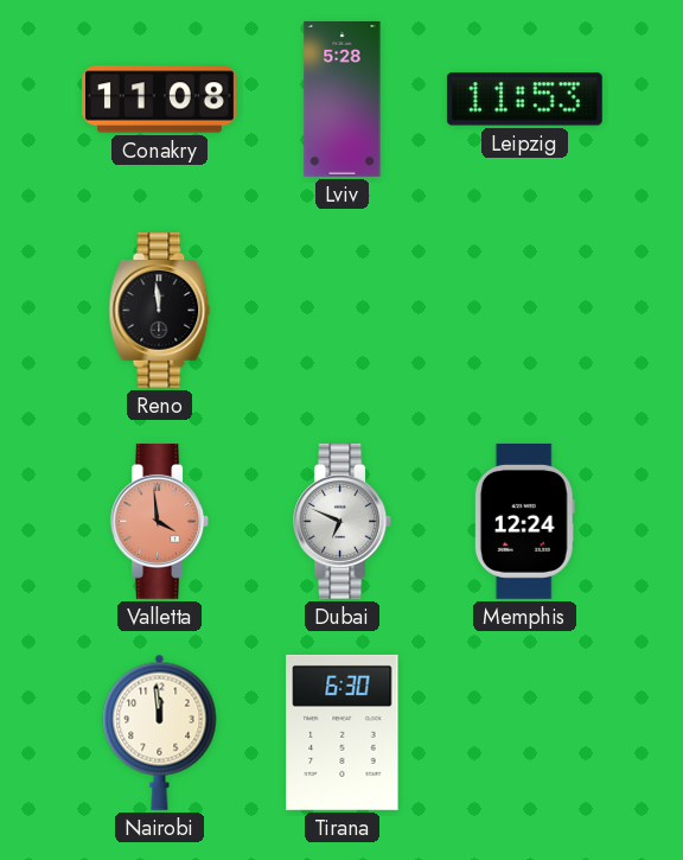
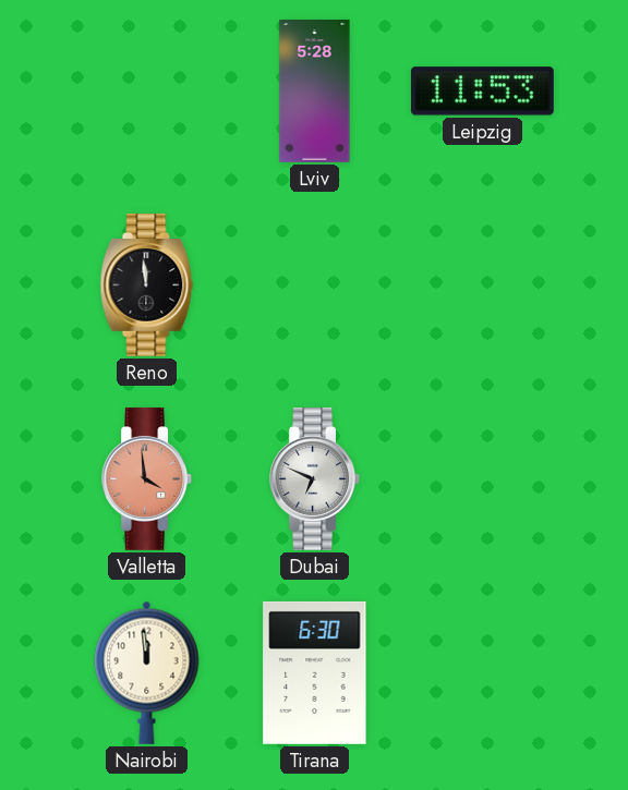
Conakry: 11:08 -> none
Memphis: 12:24 -> none
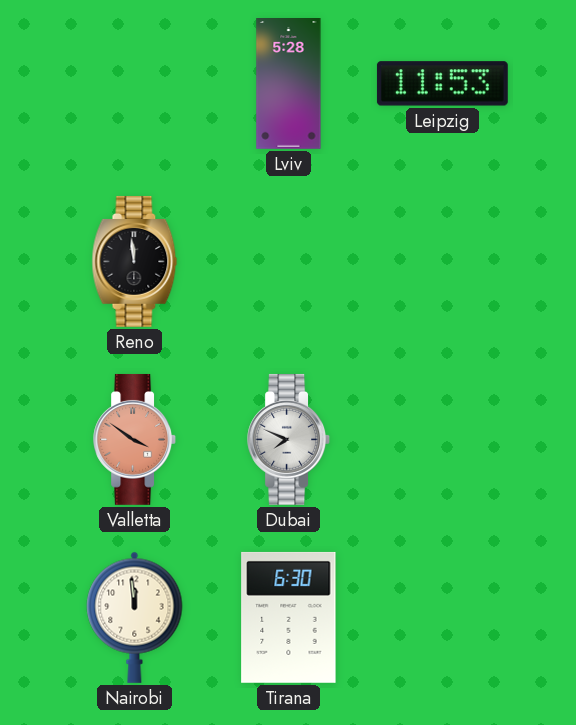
Valletta: 3:59 -> 3:51
Dubai: 6:49 -> 7:49
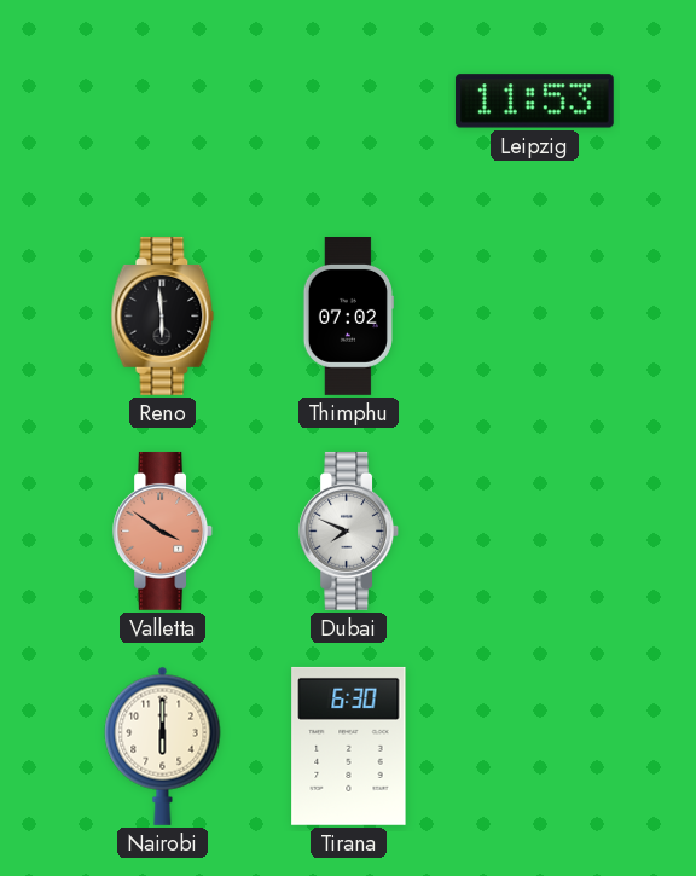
Lviv: 5:28 -> none
Reno: 11:59 -> 5:59
Thimphu: none -> 07:02
Nairobi: 11:59 -> 6:00
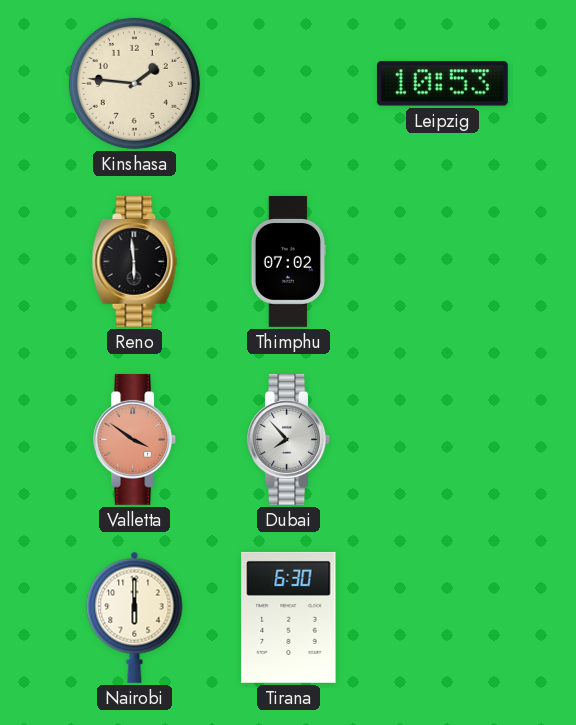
Kinshasa: none -> 1:46
Leipzig: 11:53 -> 10:53
Dubai: 7:49 -> 7:53
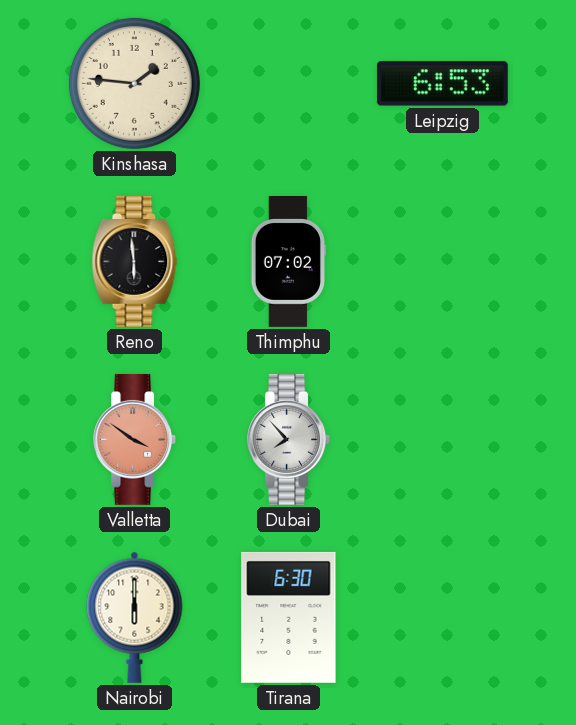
Leipzig: 10:53 -> 6:53
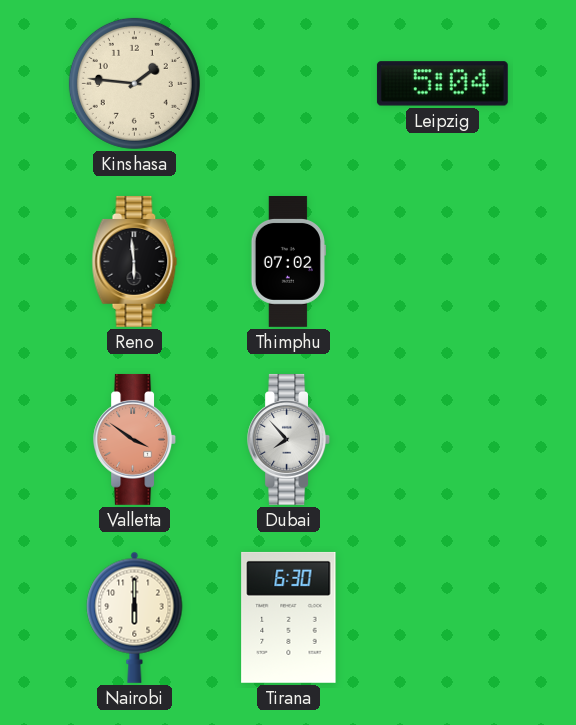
Leipzig: 6:53 -> 5:04
